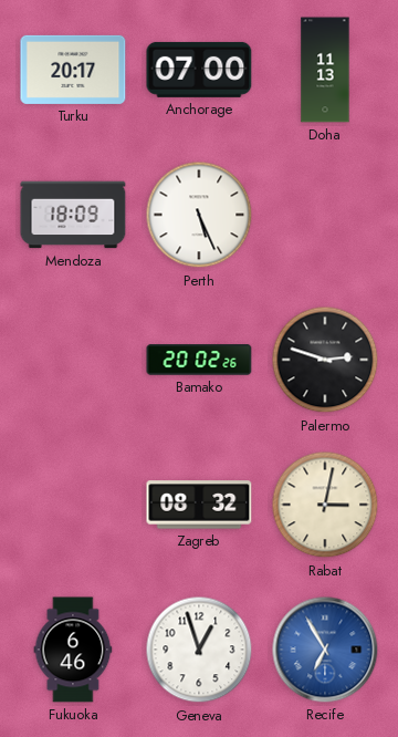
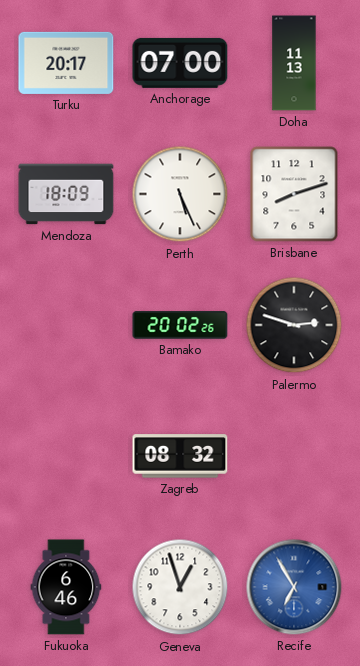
Brisbane: none -> 8:12
Rabat: 3:02 -> none
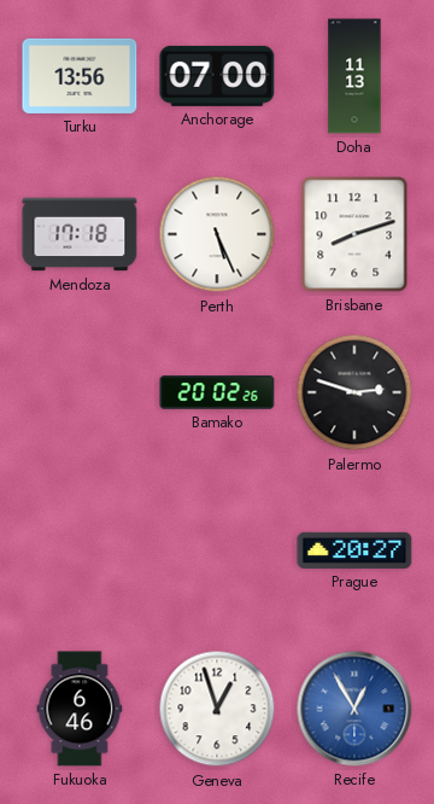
Turku: 20:17 -> 13:56
Mendoza: 18:09 -> 17:18
Zagreb: 08:32 -> none
Prague: none -> 20:27
Recife: 6:55 -> 12:55
